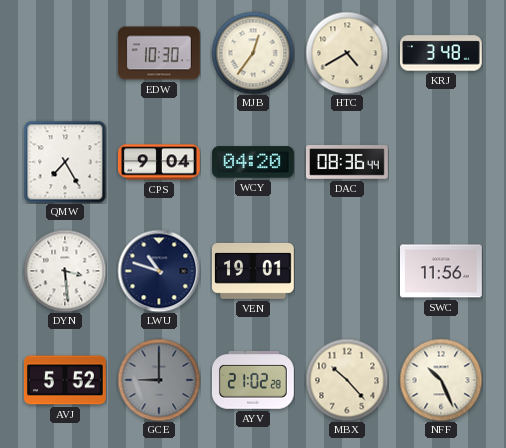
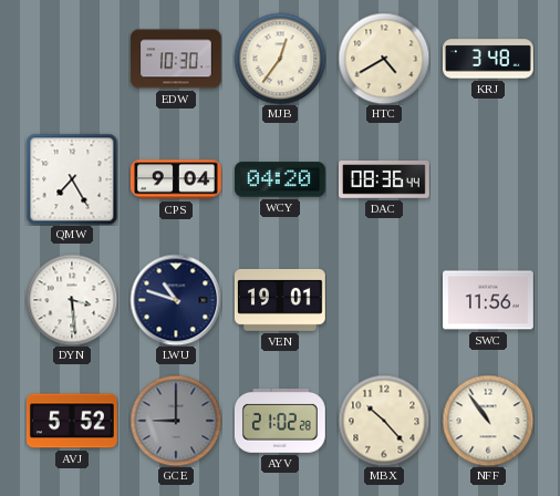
NFF: 10:26 -> 10:54
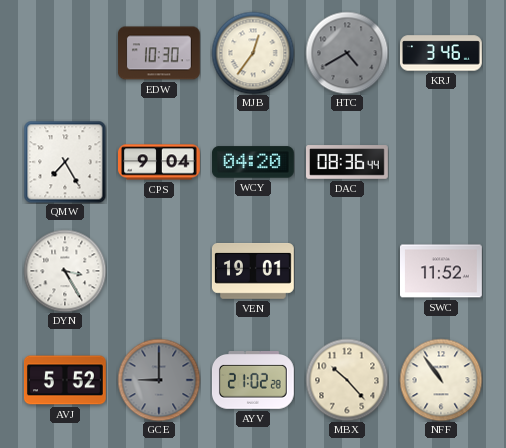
HTC dial: cream -> grey
KRJ: 3:48 -> 3:46
DYN: 3:29 -> 3:25
LWU: 10:48 -> none
SWC: 11:56 -> 11:52
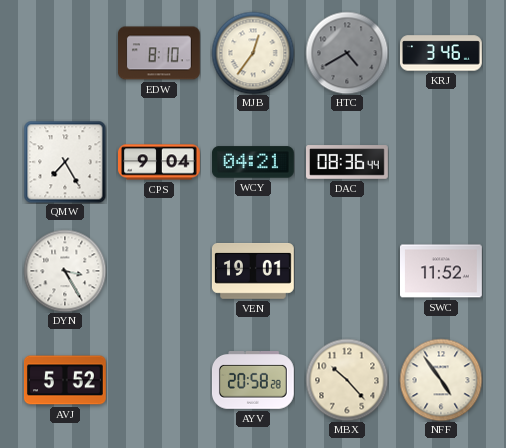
EDW: 10:30 -> 8:10
WCY: 04:20 -> 04:21
GCE: 9:00 -> none
AYV: 21:02 -> 20:58
NFF: 10:54 -> 4:54
